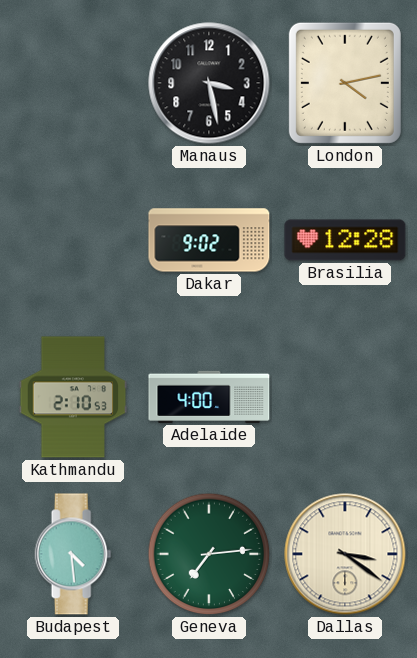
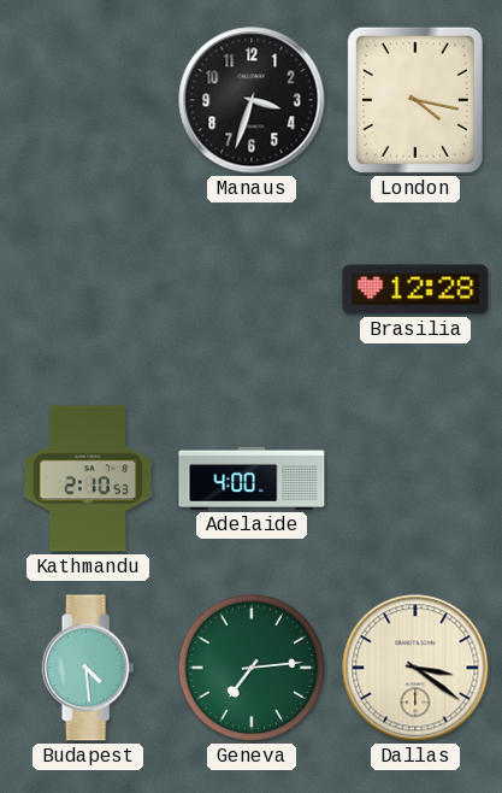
Manaus: 3:28 -> 3:33
London: 4:13 -> 4:17
Dakar: 9:02 -> none
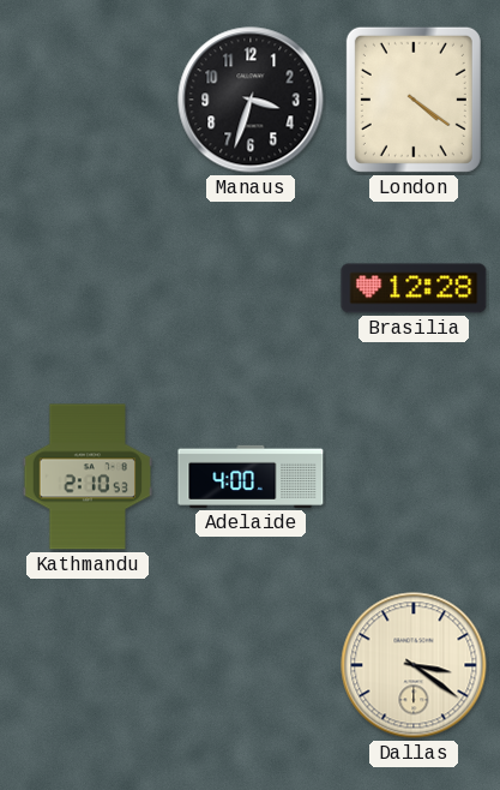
London: 4:17 -> 4:21
Budapest: 4:29 -> none
Geneva: 7:14 -> none
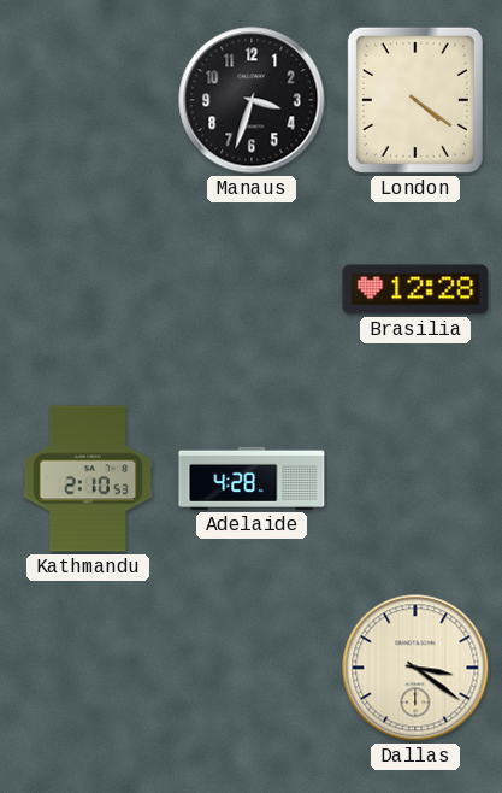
Adelaide: 4:00 -> 4:28
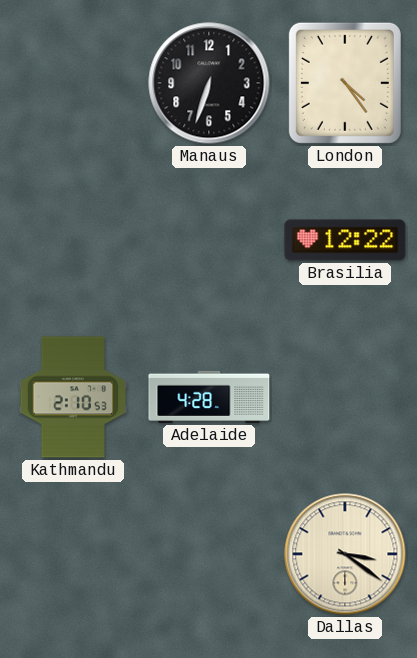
Manaus: 3:33 -> 6:33
London: 4:21 -> 4:24
Brasilia: 12:28 -> 12:22
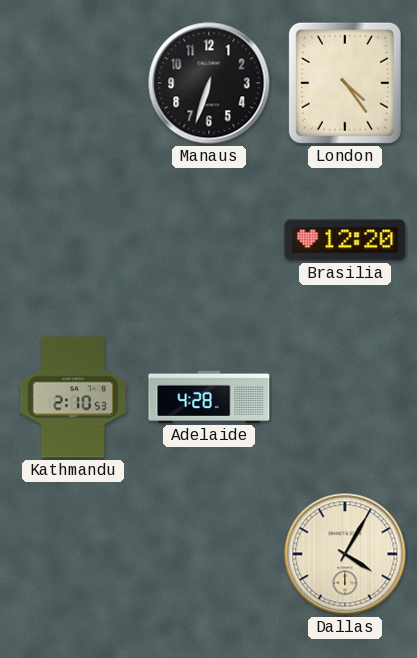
Brasilia: 12:22 -> 12:20
Dallas: 3:21 -> 4:05
